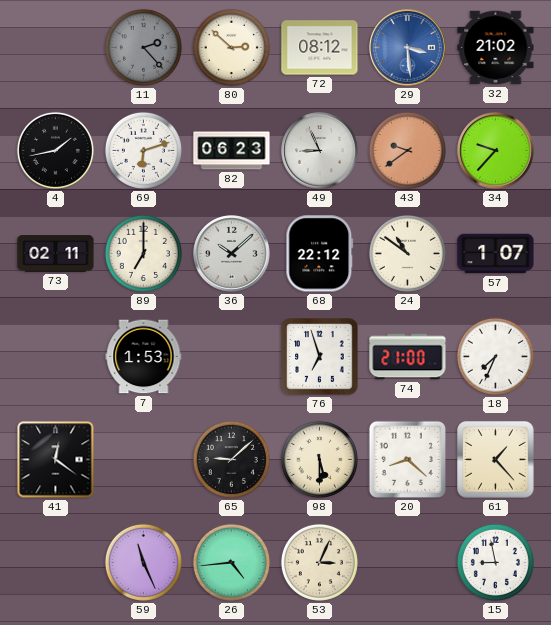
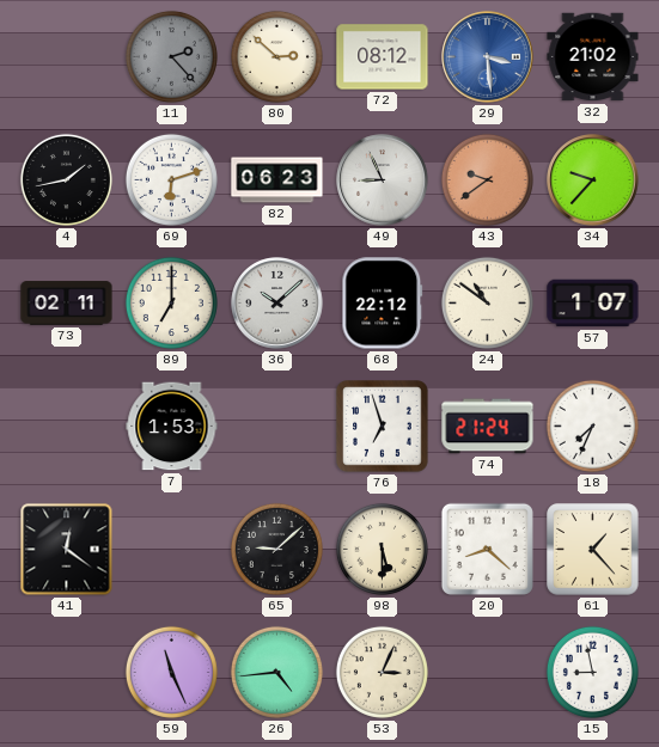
74: 21:00 -> 21:24
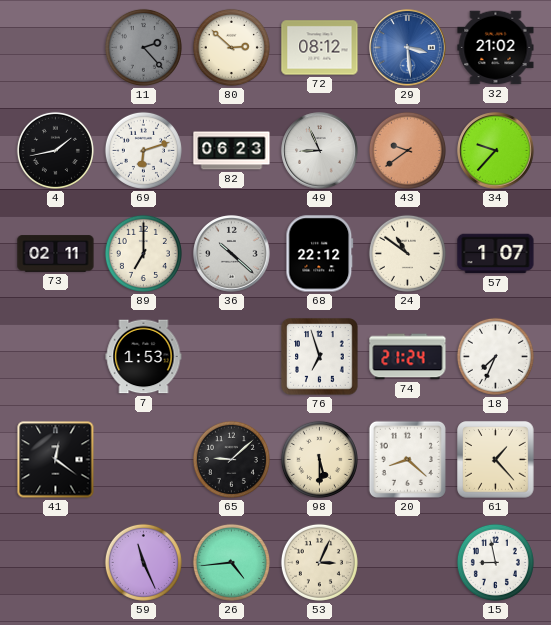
36: 10:08 -> 10:22
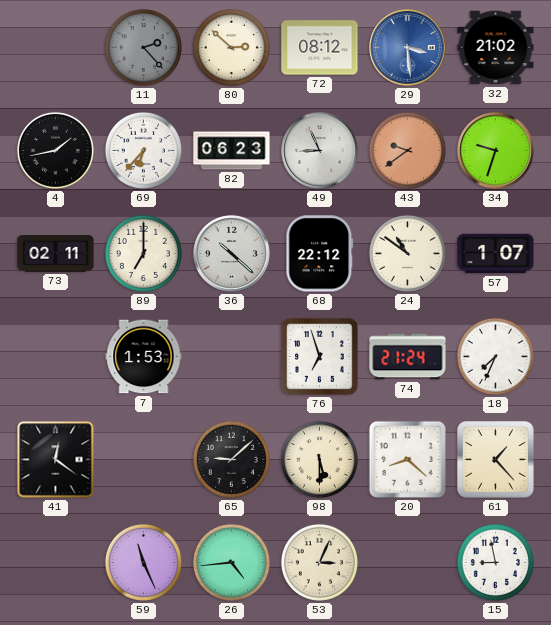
69: 6:12 -> 6:37
34: 9:37 -> 9:33
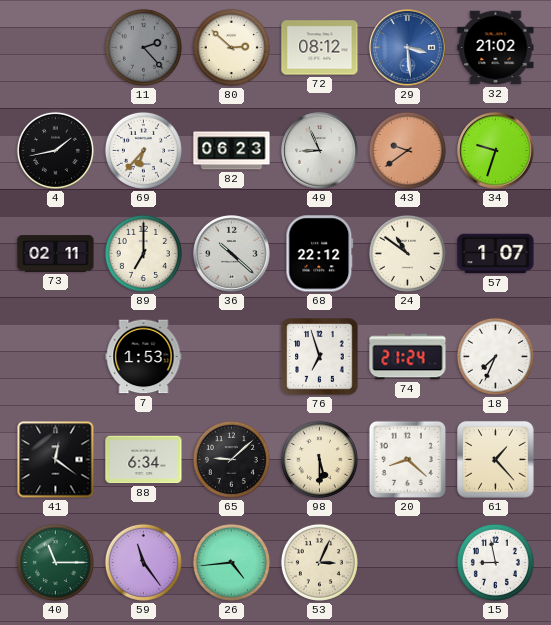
88: none -> 6:34
40: none -> 11:15
59: 11:26 -> 11:24
